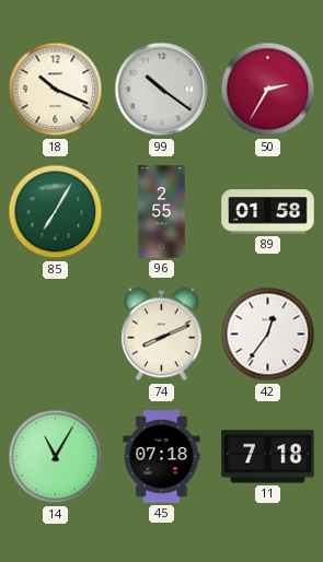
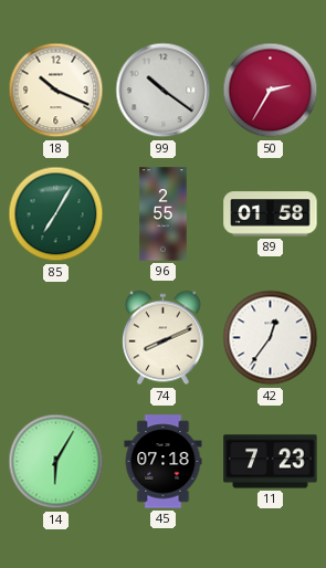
14: 11:05 -> 6:05
11: 7:18 -> 7:23
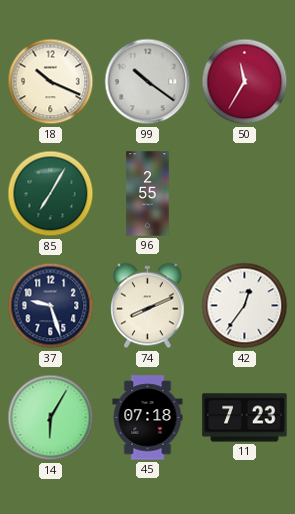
50: 2:35 -> 11:35
89: 01:58 -> none
37: none -> 9:27
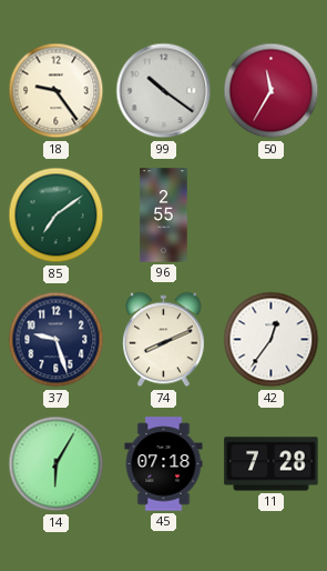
18: 10:19 -> 9:24
85: 7:05 -> 7:09
11: 7:23 -> 7:28
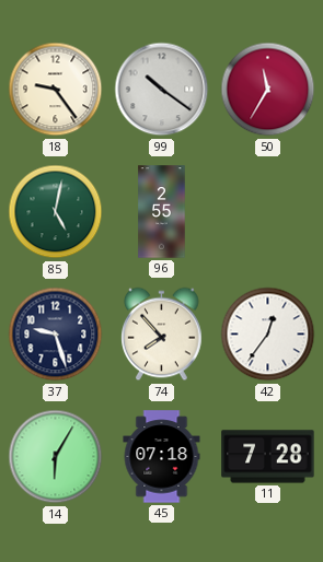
85: 7:09 -> 5:02
74: 8:11 -> 7:53
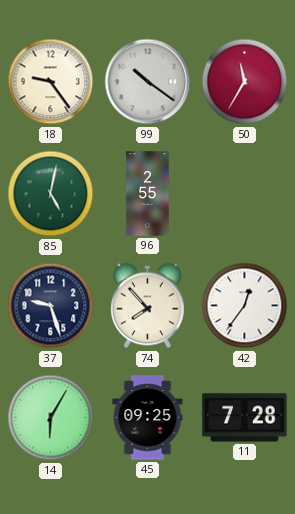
45: 07:18 -> 09:25
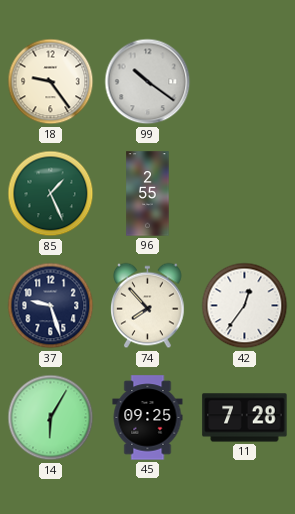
50: 11:35 -> none
85: 5:02 -> 1:26
